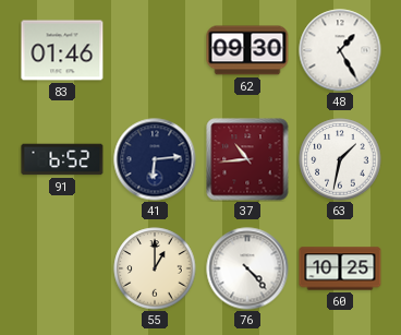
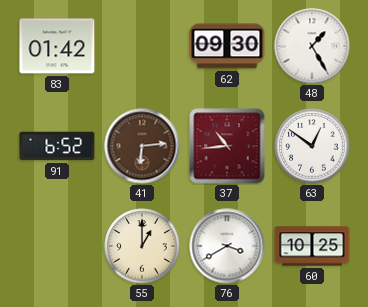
83: 01:46 -> 01:42
41 dial: navy -> brown
63: 1:32 -> 12:51
76: 4:23 -> 3:40
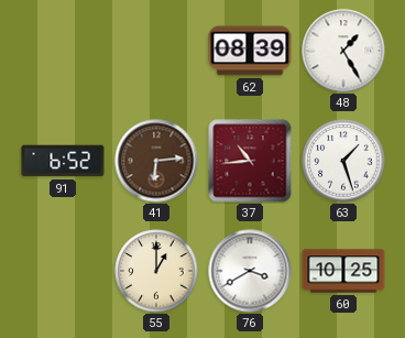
83: 01:42 -> none
62: 09:30 -> 08:39
63: 12:51 -> 1:27
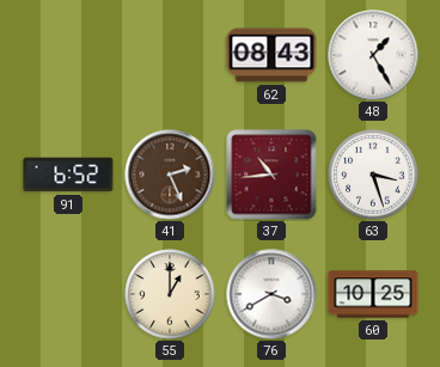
62: 08:39 -> 08:43
41: 6:14 -> 2:26
63: 1:27 -> 3:27
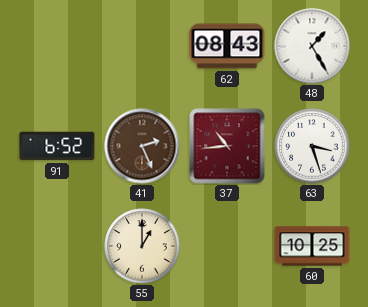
76: 3:40 -> none
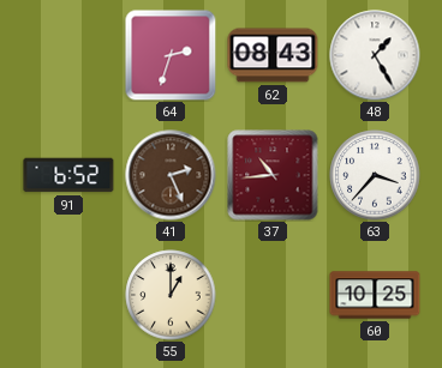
64: none -> 2:33
63: 3:27 -> 3:37
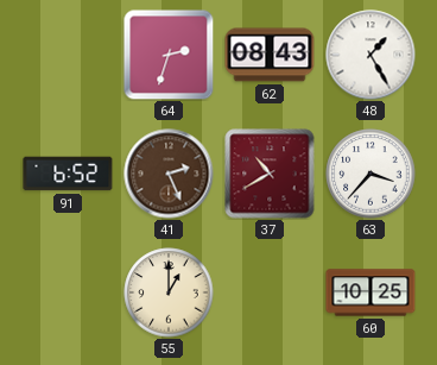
37: 10:44 -> 10:40
